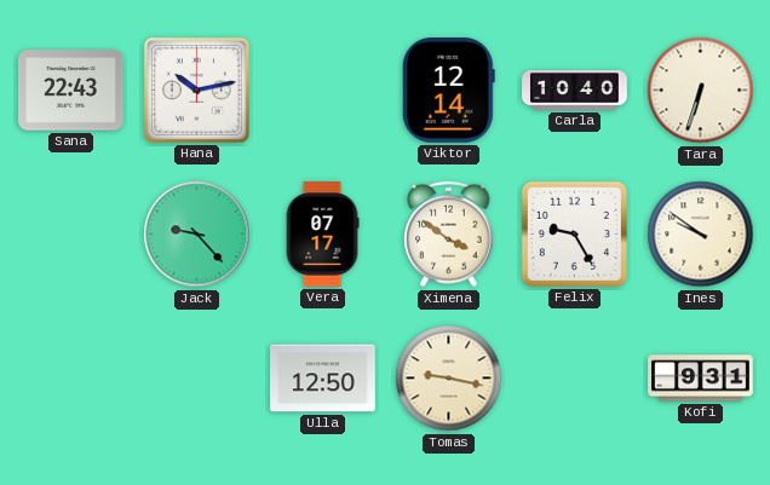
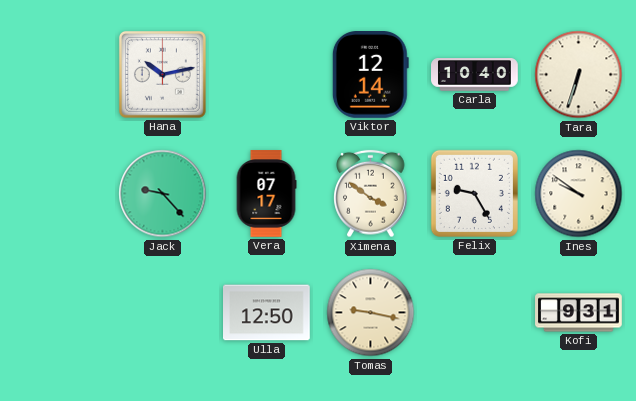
Sana: 22:43 -> none
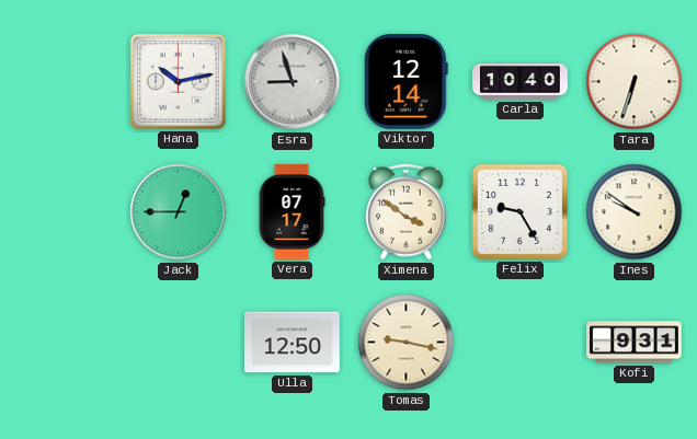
Esra: none -> 8:57
Jack: 9:23 -> 12:45
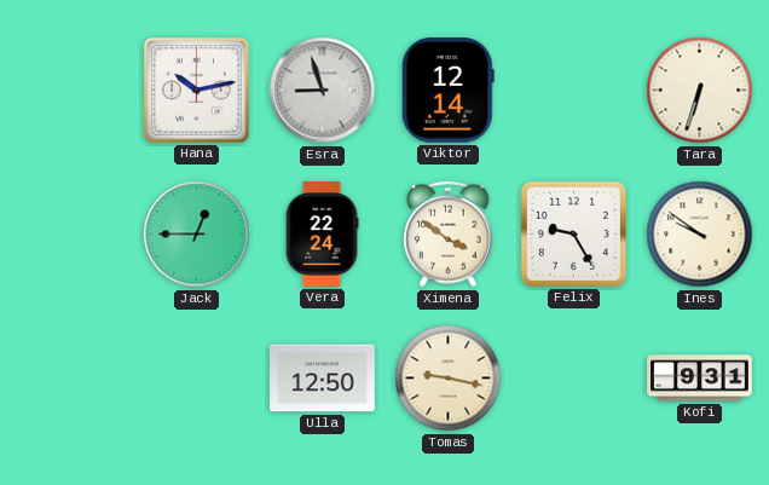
Carla: 10:40 -> none
Vera: 07:17 -> 22:24
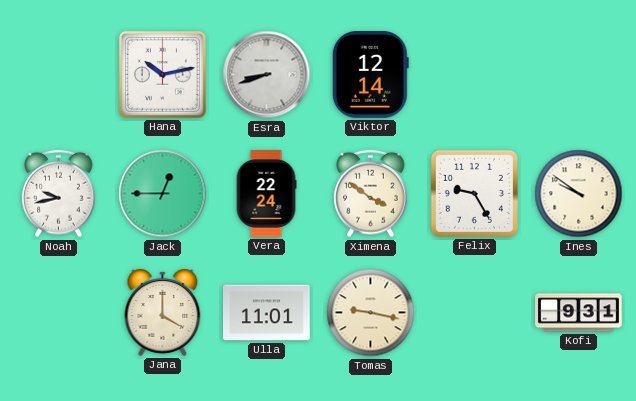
Esra: 8:57 -> 8:42
Tara: 6:33 -> none
Noah: none -> 9:43
Jana: none -> 4:00
Ulla: 12:50 -> 11:01
